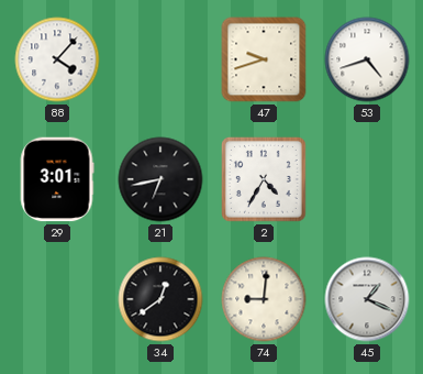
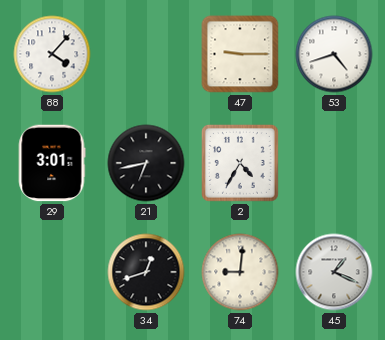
47: 9:42 -> 9:15
34: 12:39 -> 12:42
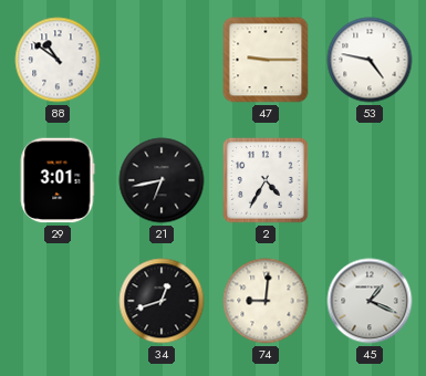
88: 4:07 -> 10:51
53: 4:42 -> 4:47
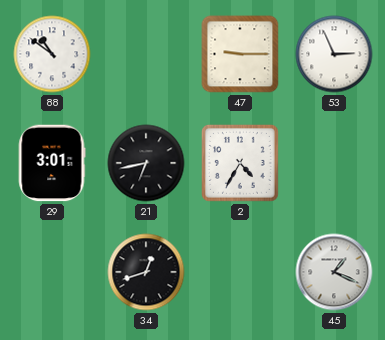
53: 4:47 -> 2:56
74: 9:01 -> none
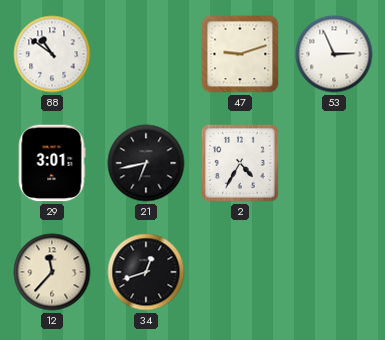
47: 9:15 -> 9:12
12: none -> 11:37
45: 1:19 -> none
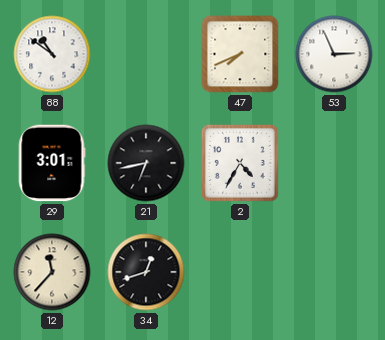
47: 9:12 -> 7:41
